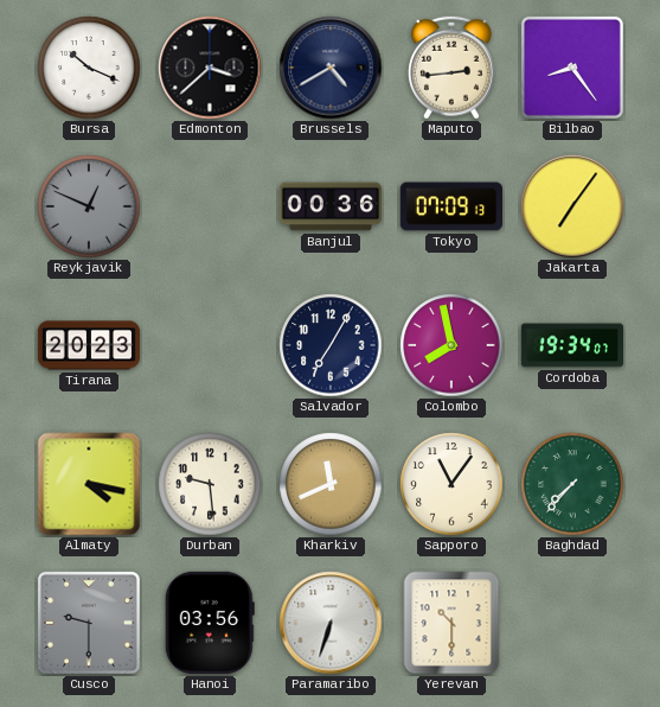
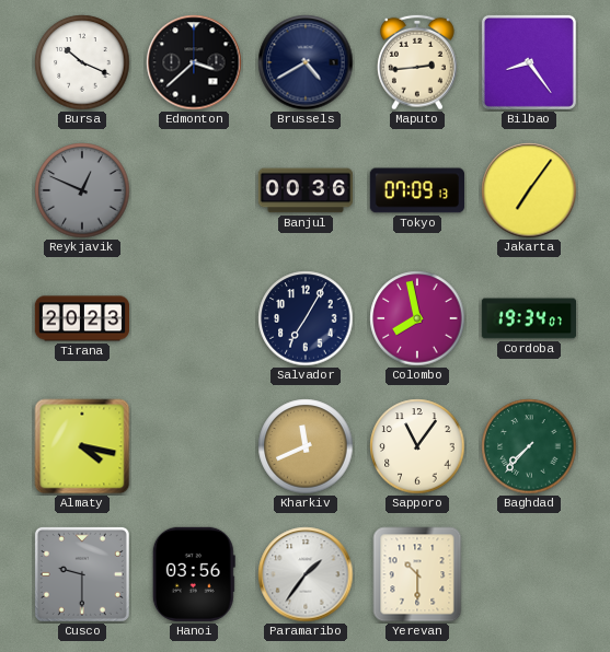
Durban: 9:29 -> none
Paramaribo: 6:33 -> 1:36
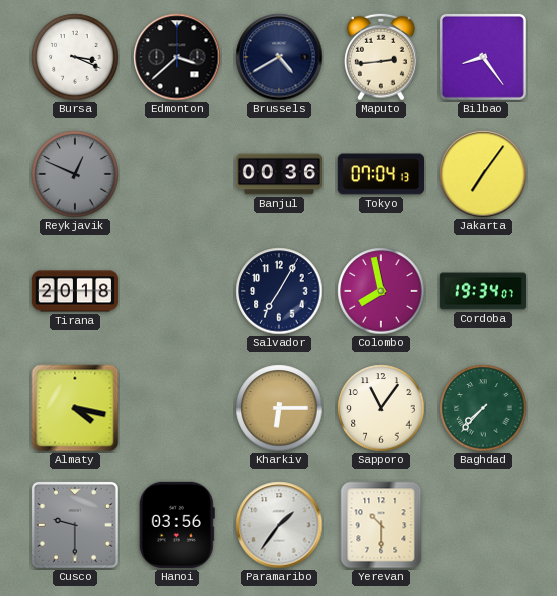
Bursa: 10:19 -> 3:19
Tokyo: 07:09 -> 07:04
Tirana: 20:23 -> 20:18
Kharkiv: 11:41 -> 6:15
